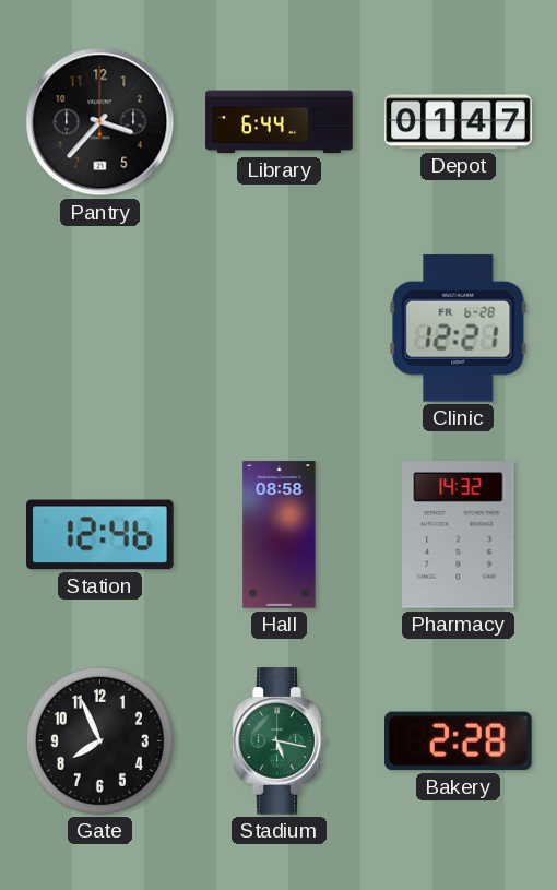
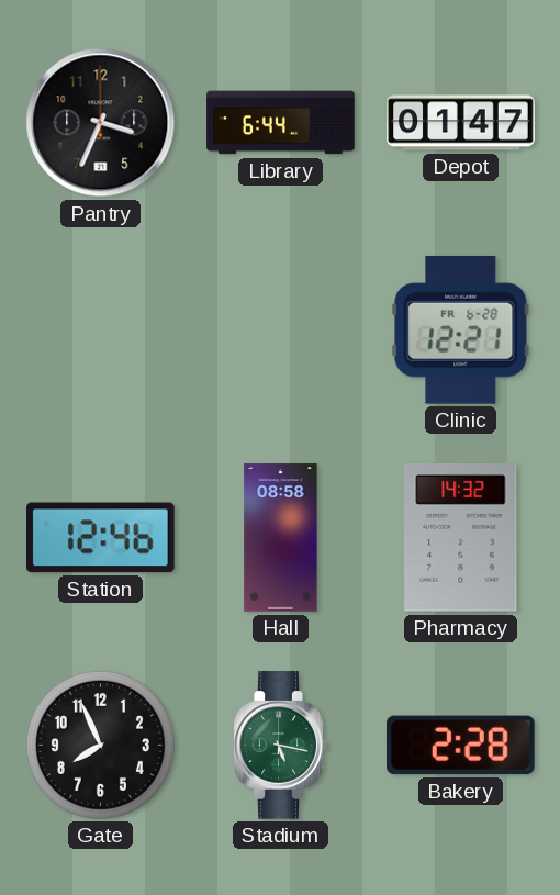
Pantry: 3:37 -> 3:34
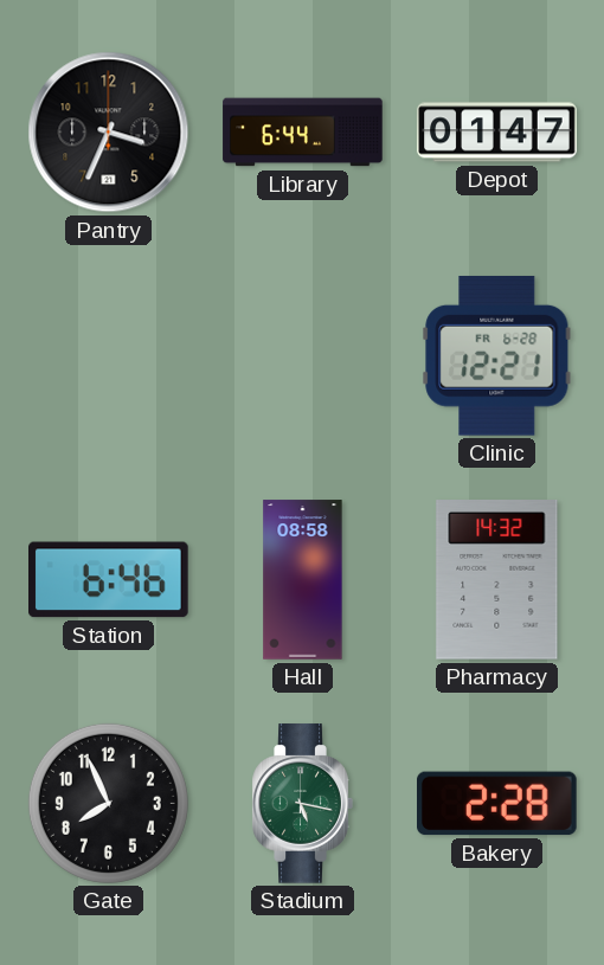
Station: 12:46 -> 6:46
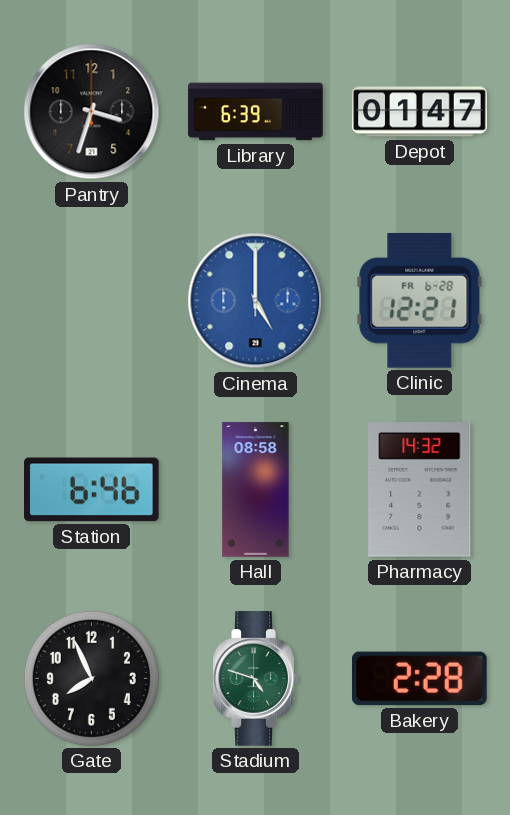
Pantry: 3:34 -> 3:33
Library: 6:44 -> 6:39
Cinema: none -> 5:00
Stadium: 5:17 -> 4:48
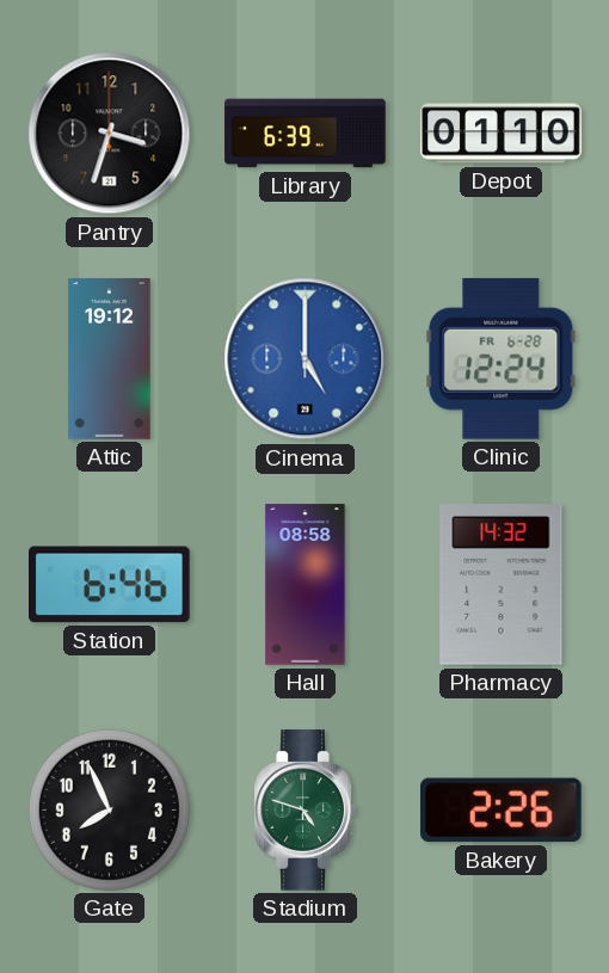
Depot: 01:47 -> 01:10
Attic: none -> 19:12
Clinic: 12:21 -> 12:24
Bakery: 2:28 -> 2:26
